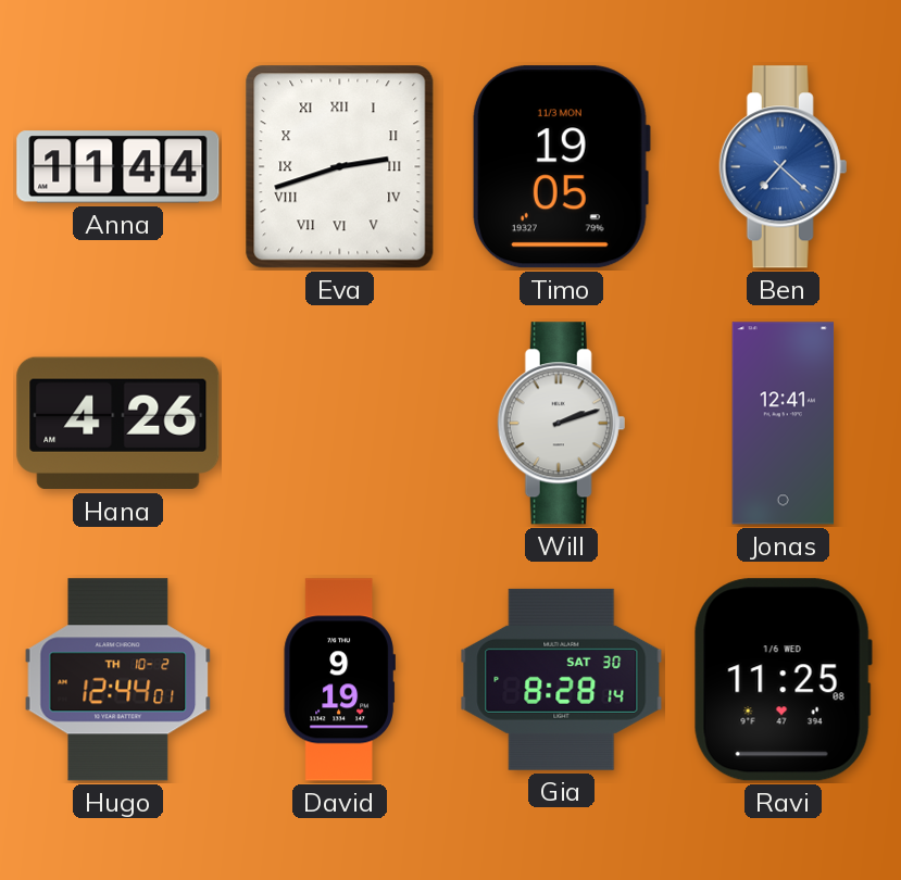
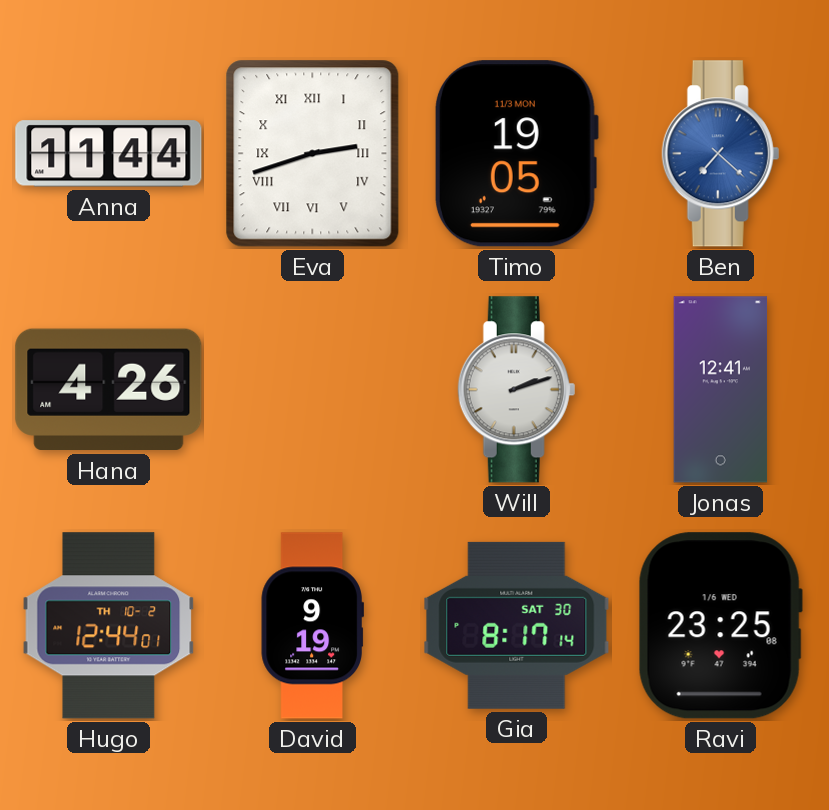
Gia: 8:28 -> 8:17
Ravi: 11:25 -> 23:25
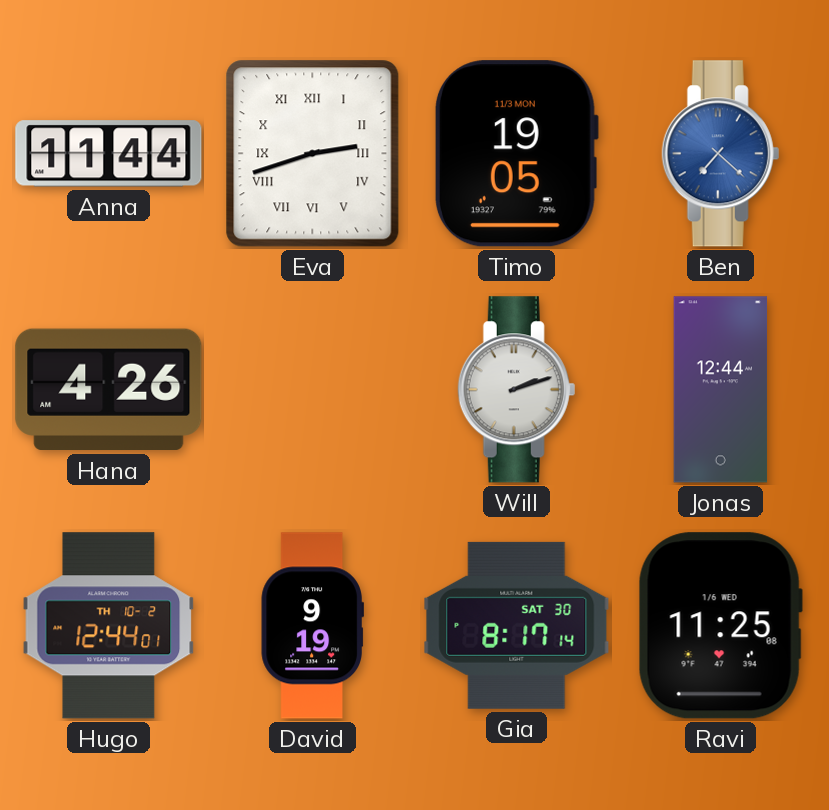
Jonas: 12:41 -> 12:44
Ravi: 23:25 -> 11:25
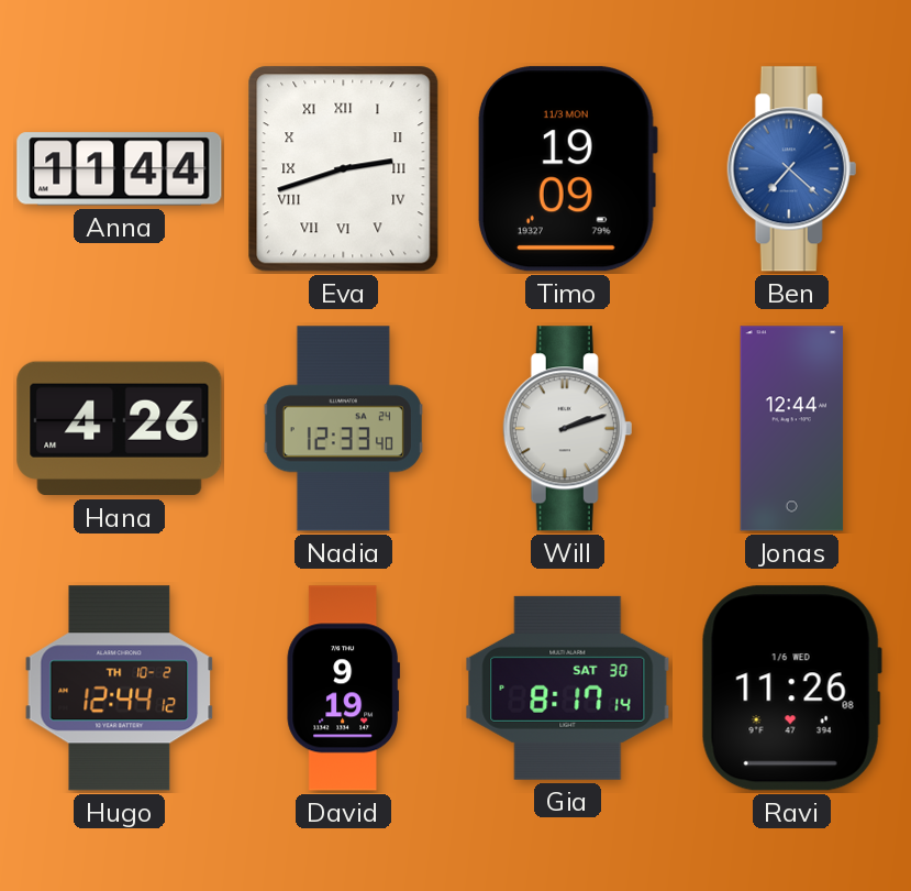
Timo: 19:05 -> 19:09
Nadia: none -> 12:33
Hugo: 12:44:01 -> 12:44:12
Ravi: 11:25 -> 11:26
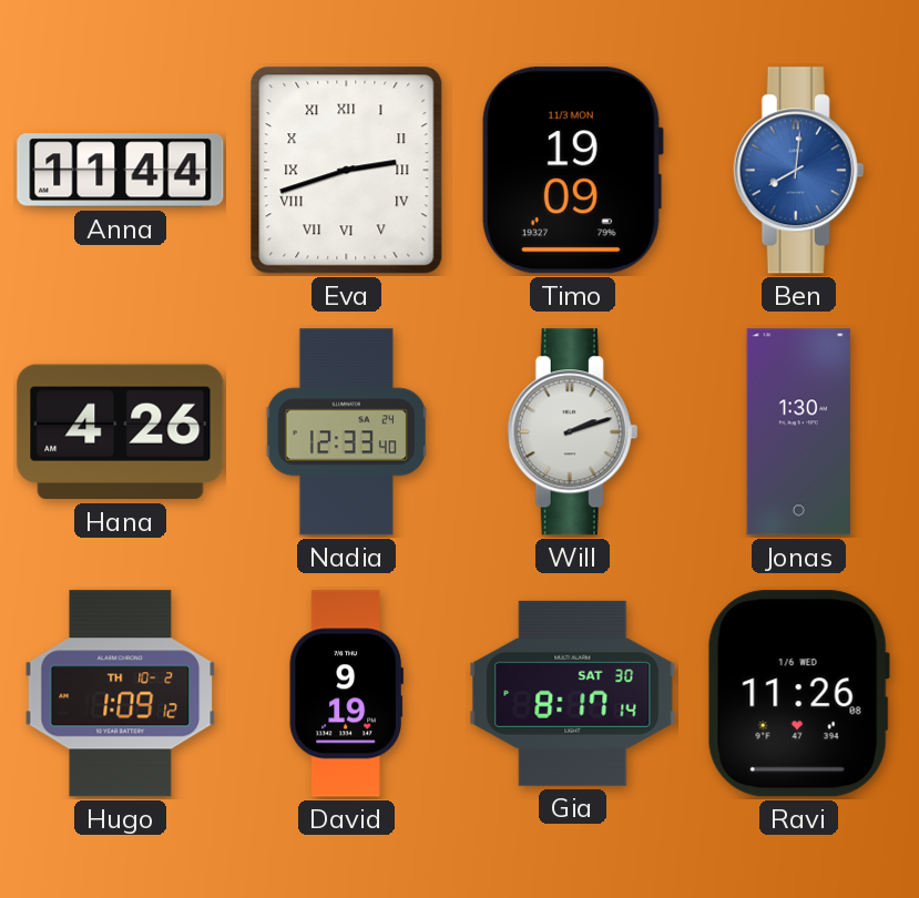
Ben: 7:22 -> 8:01
Jonas: 12:44 -> 1:30
Hugo: 12:44 -> 1:09
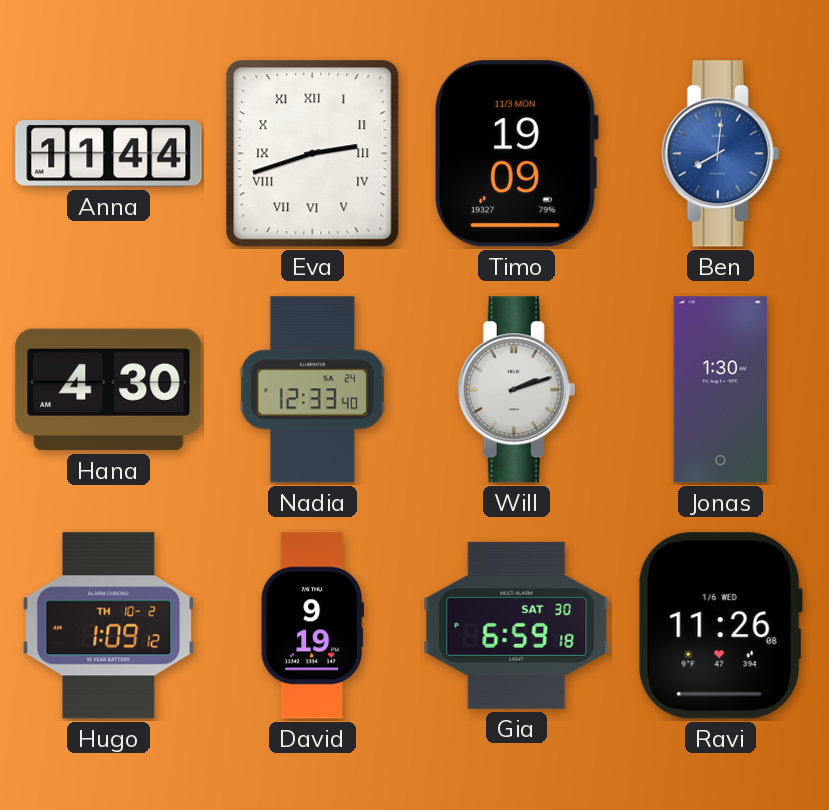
Hana: 4:26 -> 4:30
Gia: 8:17 -> 6:59
